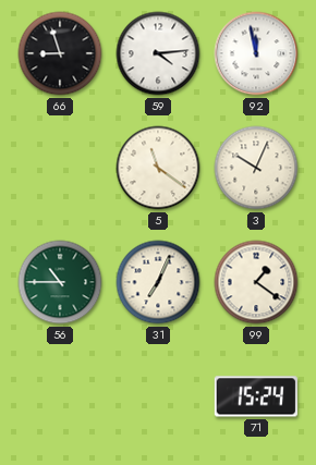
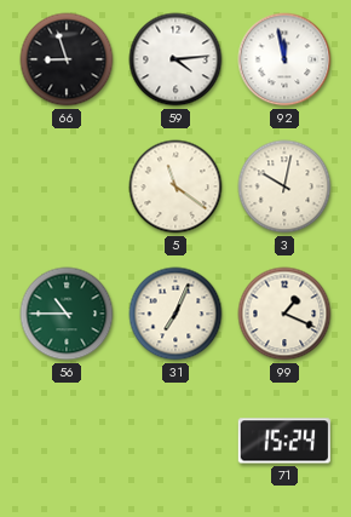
3: 10:04 -> 10:02
99: 1:21 -> 1:19
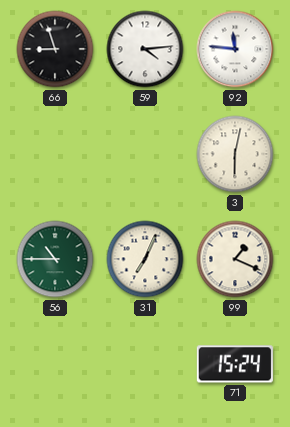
92: 11:58 -> 11:46
5: 11:21 -> none
3: 10:02 -> 6:02
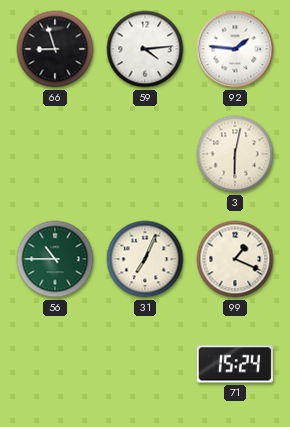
92: 11:46 -> 1:46
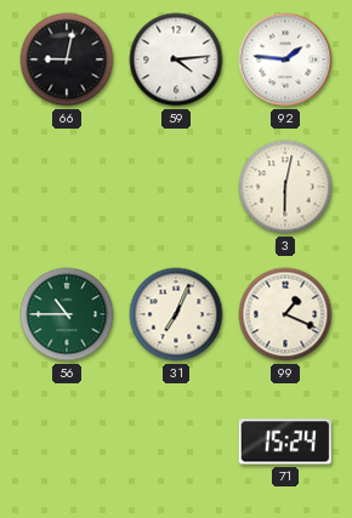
66: 8:57 -> 9:02
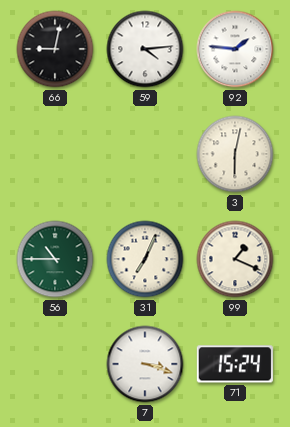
7: none -> 3:18
